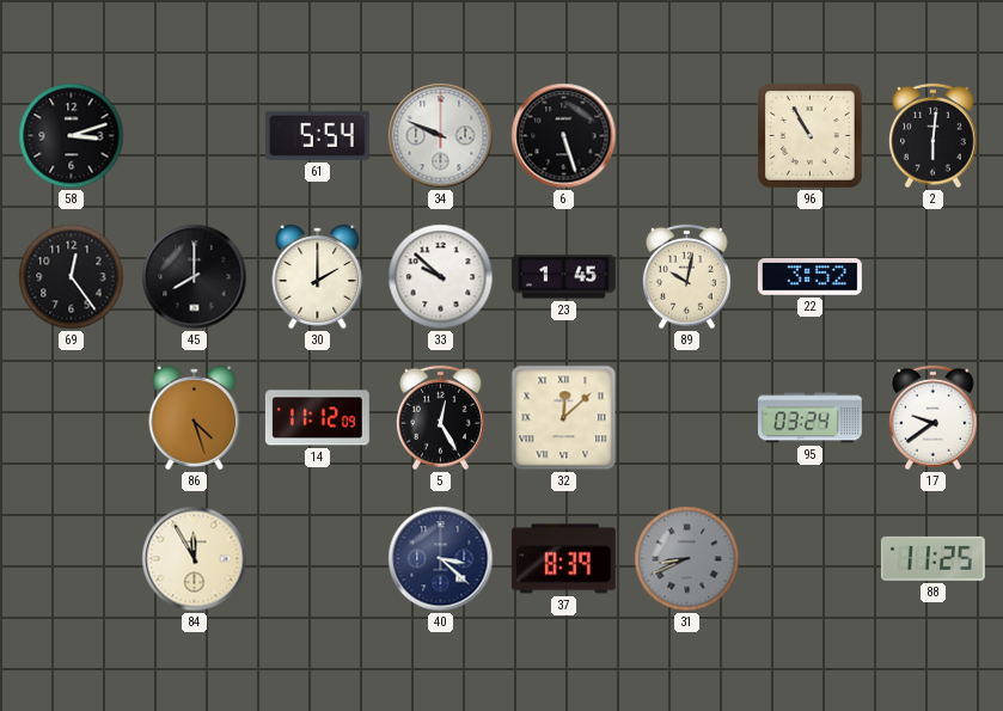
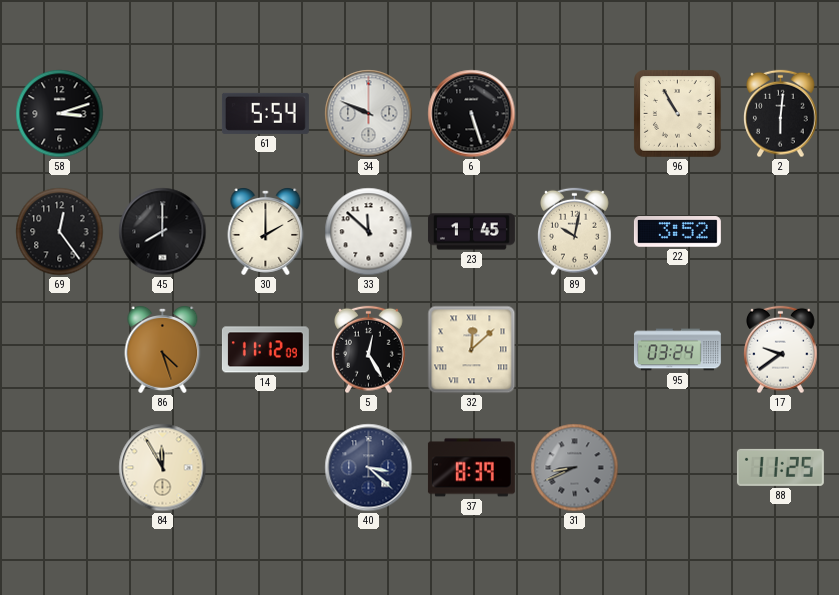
33: 9:52 -> 11:52
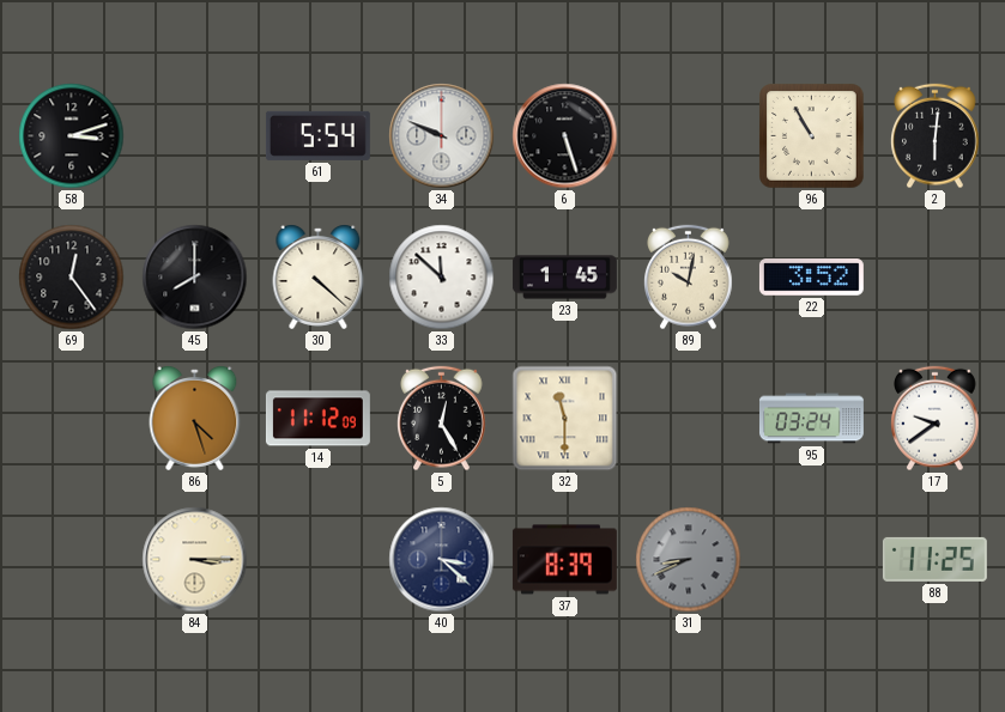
30: 2:00 -> 4:22
32: 12:08 -> 11:30
84: 11:55 -> 3:15
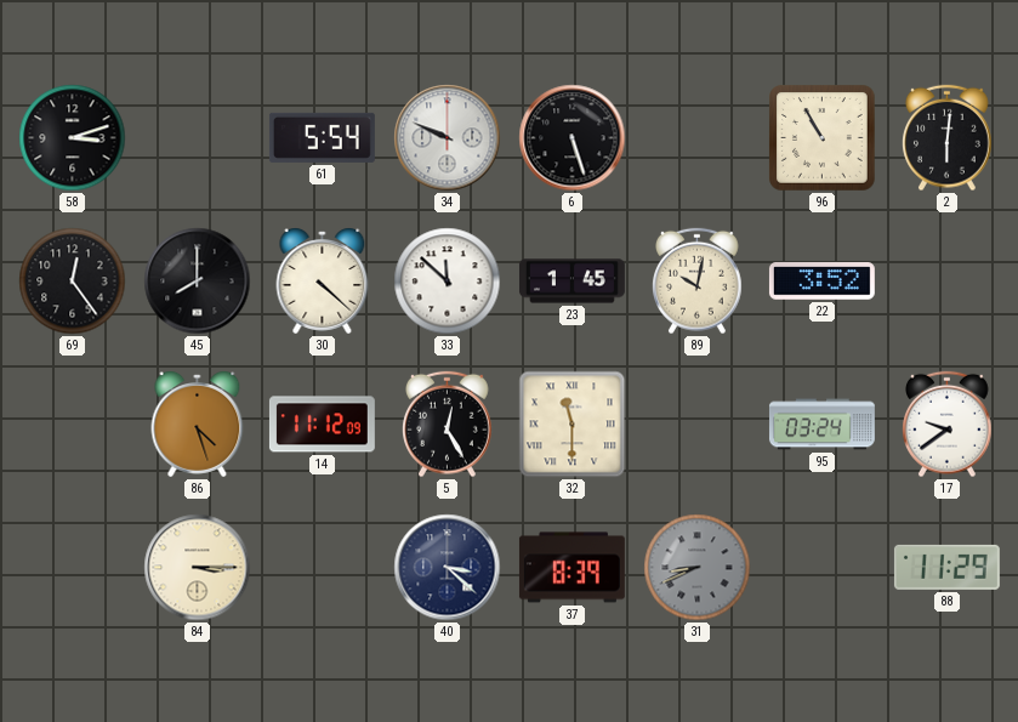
88: 11:25 -> 11:29
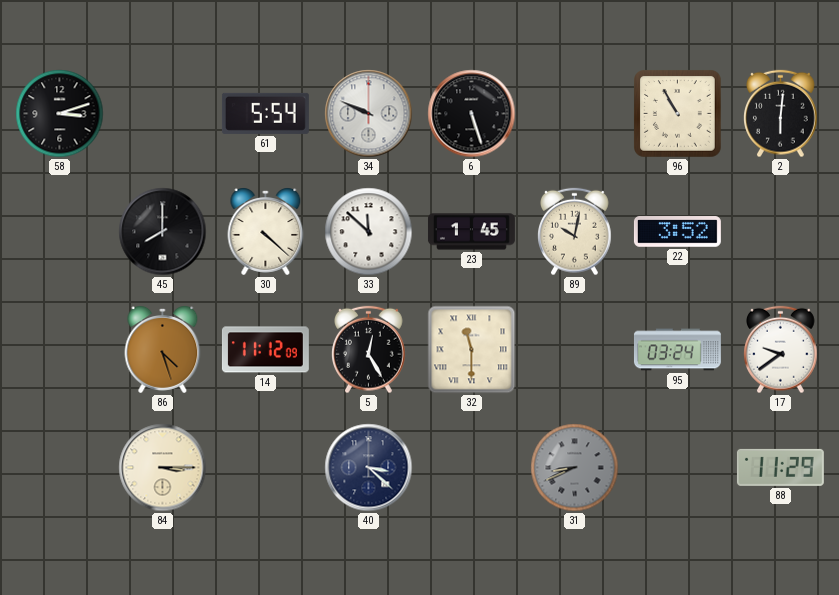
69: 12:24 -> none
37: 8:39 -> none
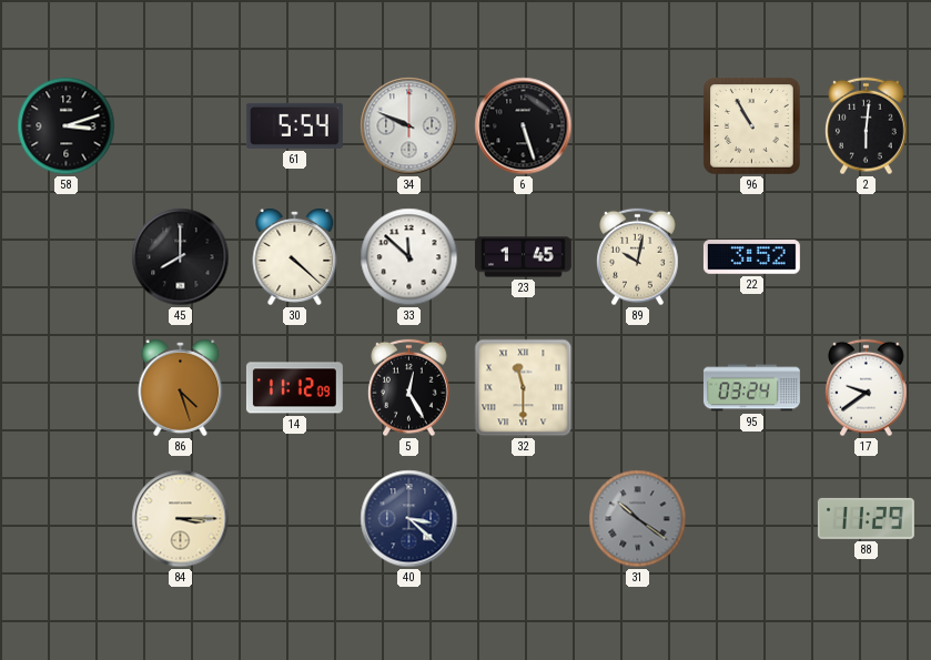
31: 8:41 -> 10:21
